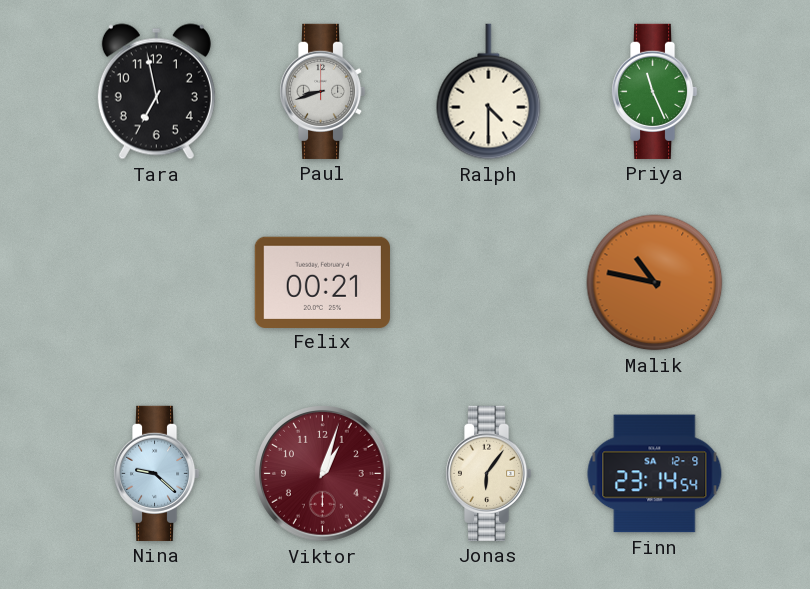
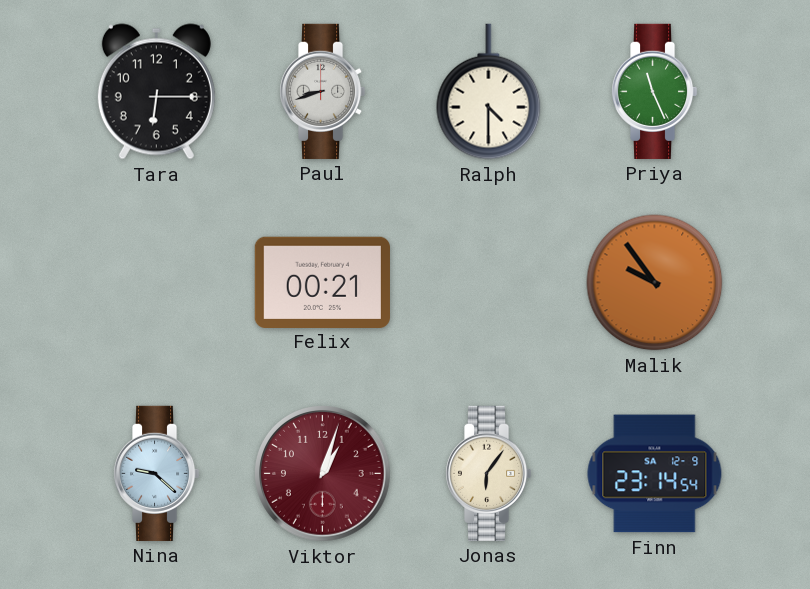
Tara: 6:58 -> 6:15
Malik: 10:47 -> 9:54
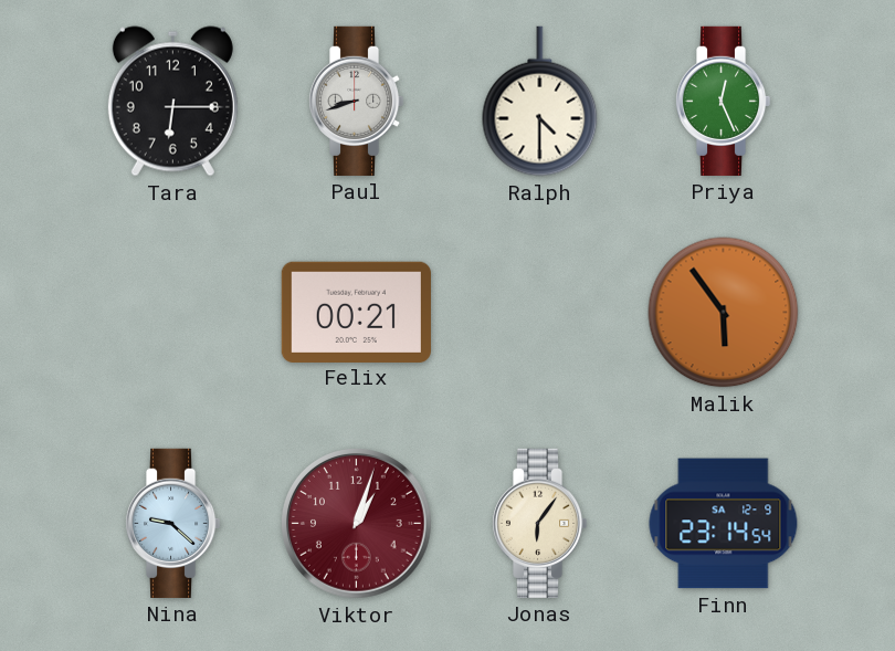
Priya: 11:26 -> 12:26
Malik: 9:54 -> 5:54
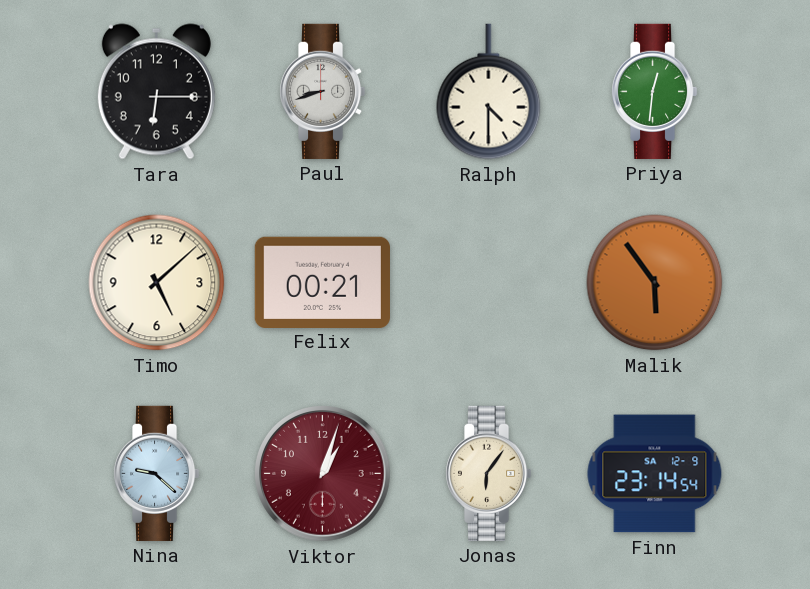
Priya: 12:26 -> 12:31
Timo: none -> 5:08
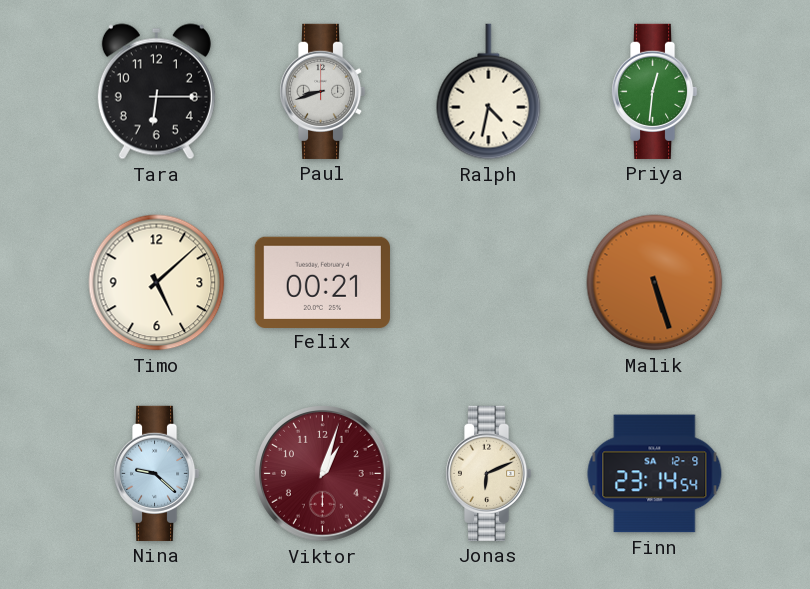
Ralph: 4:30 -> 4:32
Malik: 5:54 -> 5:27
Jonas: 6:06 -> 6:11
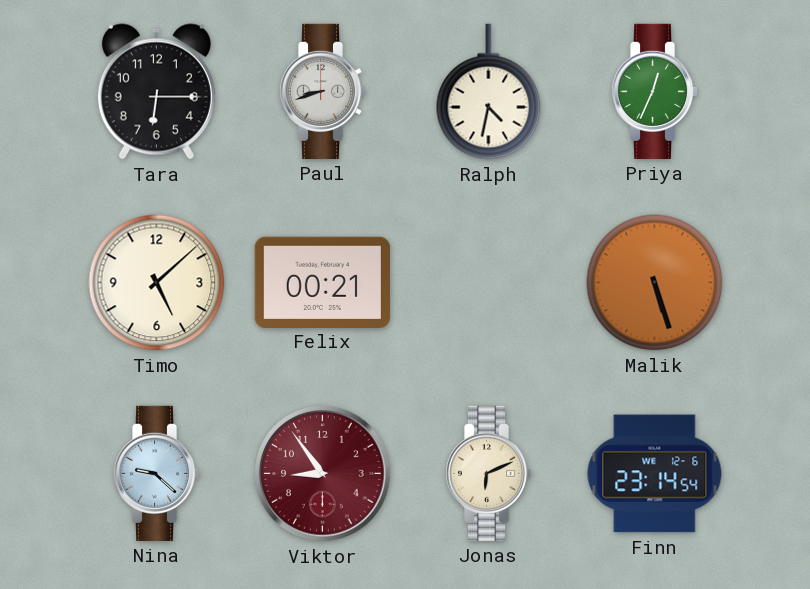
Priya: 12:31 -> 12:34
Viktor: 1:03 -> 8:54
Finn date: SA 12-9 -> WE 12-6
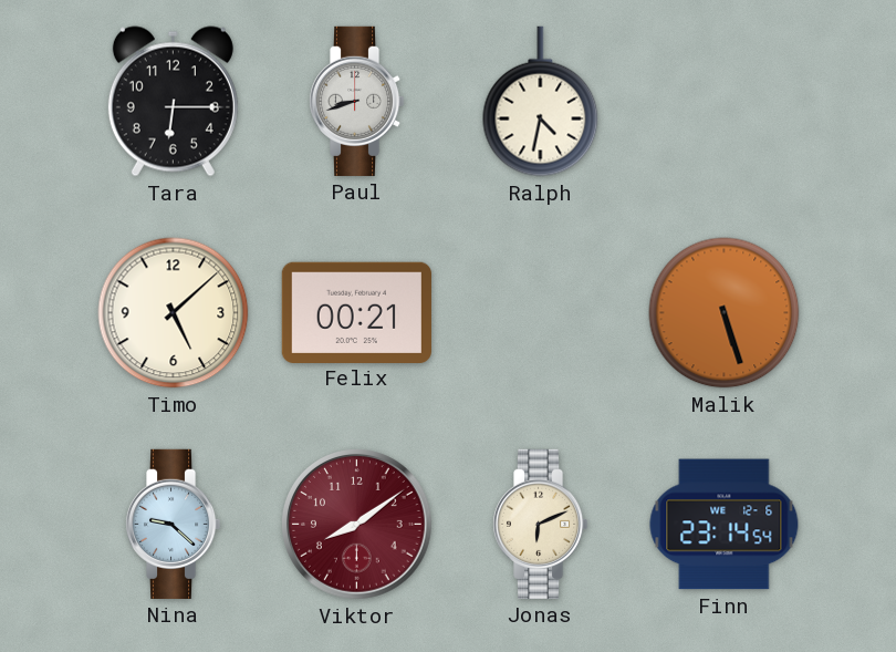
Priya: 12:34 -> none
Viktor: 8:54 -> 8:09
